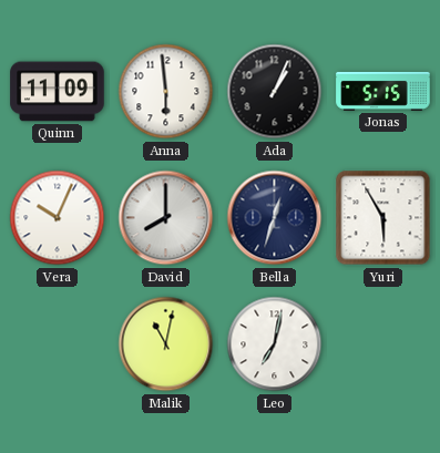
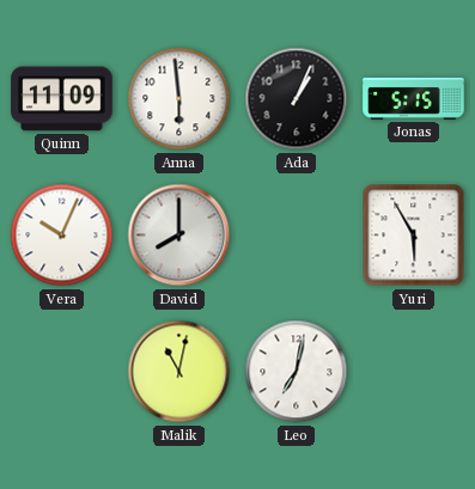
Bella: 12:33 -> none
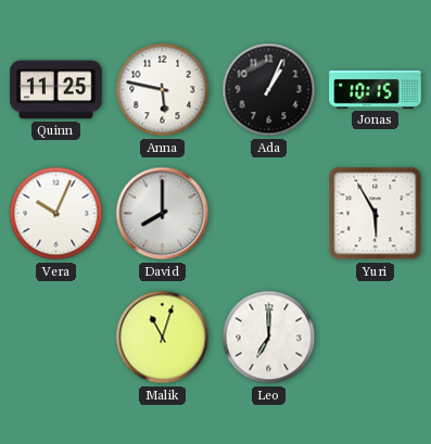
Quinn: 11:09 -> 11:25
Anna: 5:59 -> 5:47
Jonas: 5:15 -> 10:15
Malik: 11:02 -> 11:03
Leo: 7:02 -> 7:00
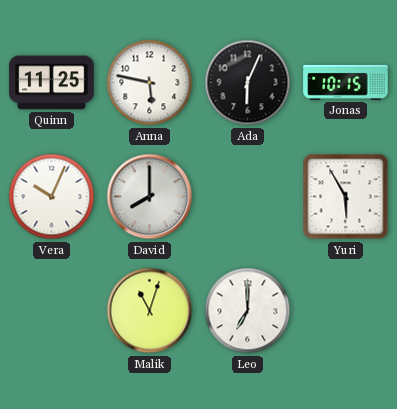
Ada: 1:04 -> 6:04
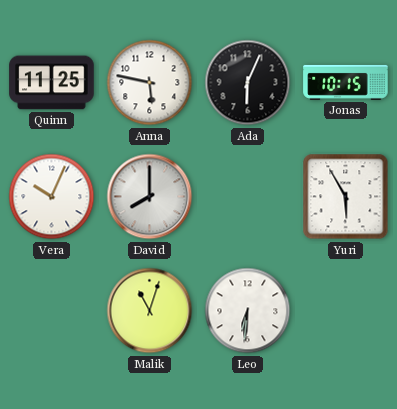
Leo: 7:00 -> 6:31
